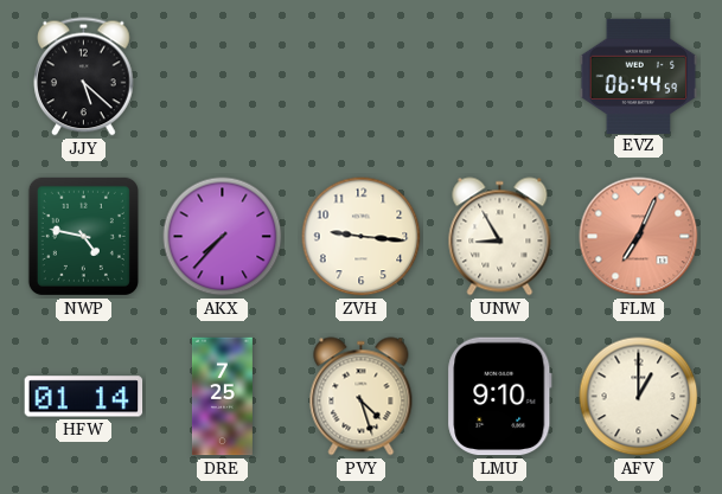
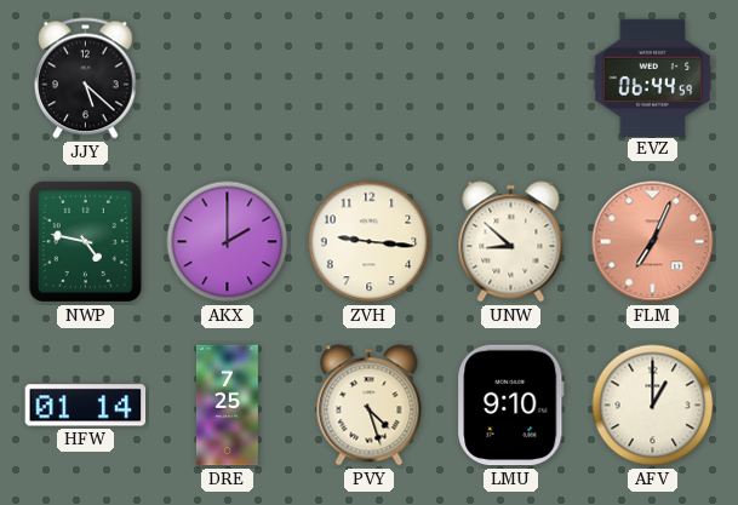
AKX: 7:37 -> 2:00
UNW: 8:55 -> 8:52
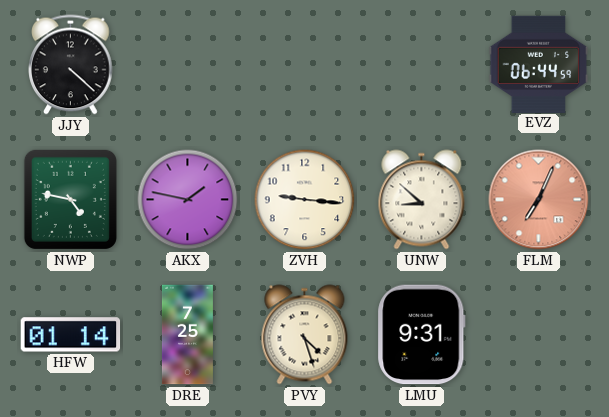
JJY: 5:22 -> 4:22
AKX: 2:00 -> 1:47
LMU: 9:10 -> 9:31
AFV: 1:00 -> none
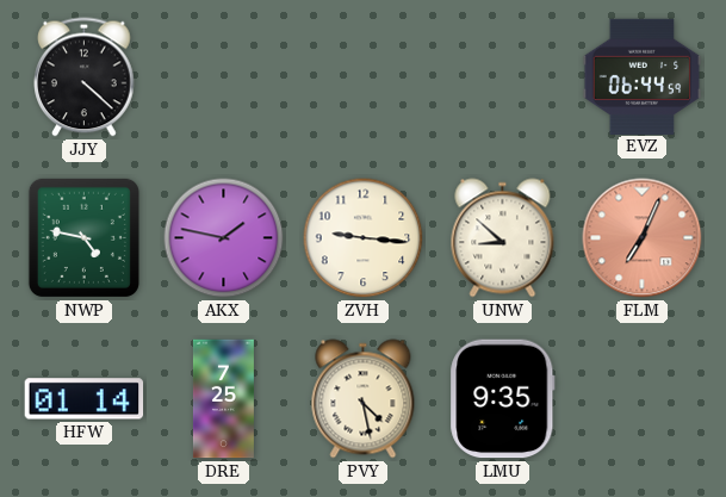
PVY: 4:27 -> 4:28
LMU: 9:31 -> 9:35
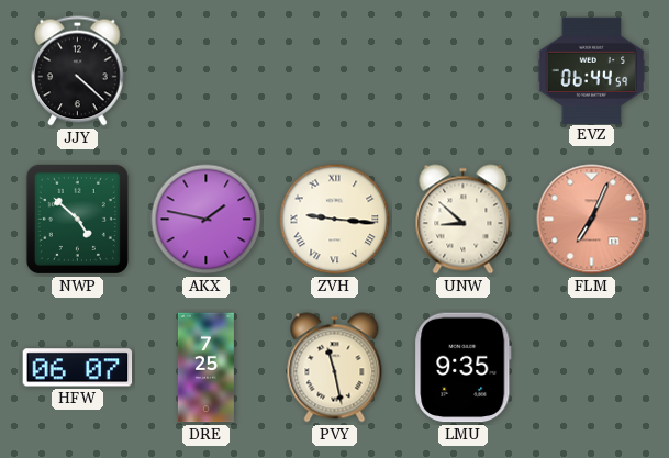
NWP: 4:47 -> 4:52
ZVH numerals: Arabic -> Roman
HFW: 01:14 -> 06:07
PVY: 4:28 -> 11:28
